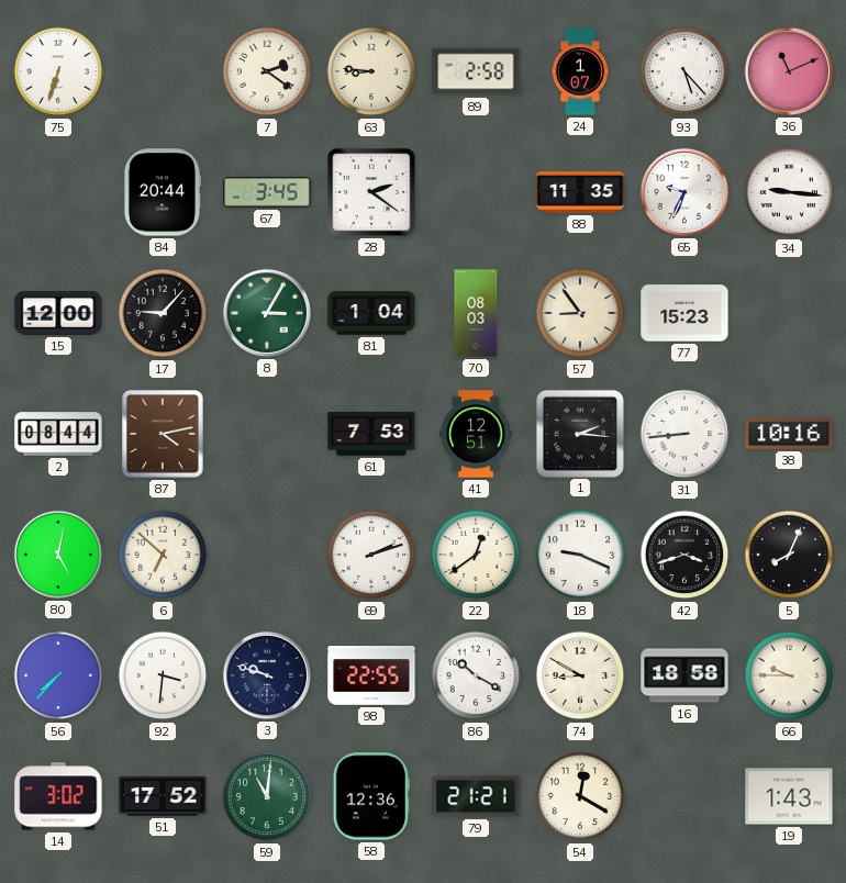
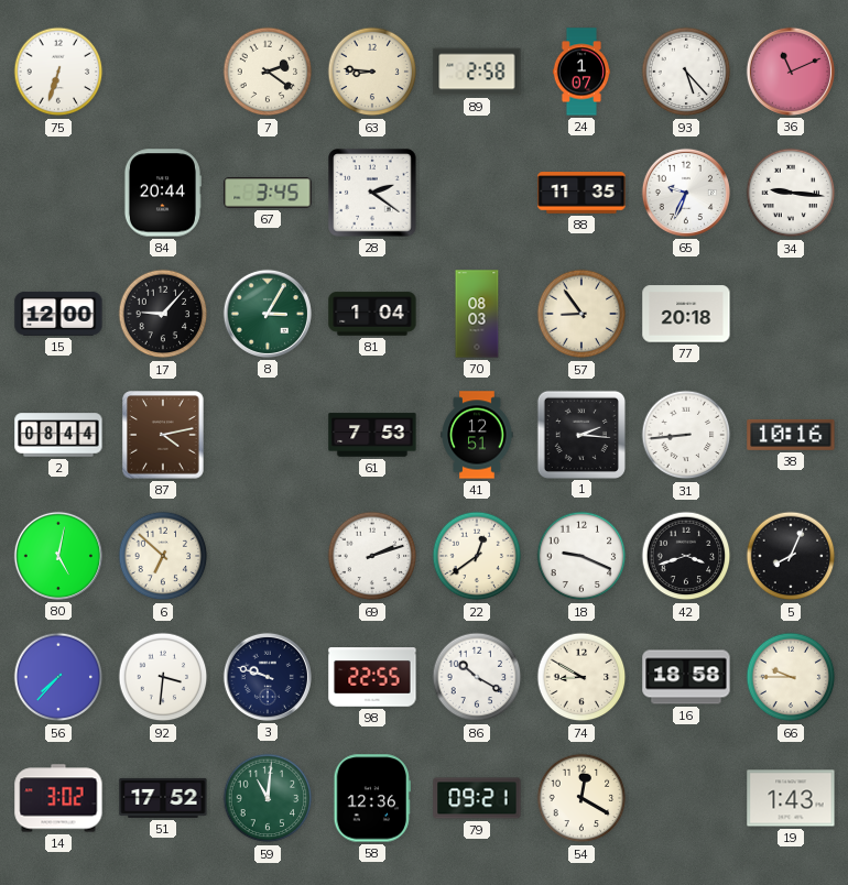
77: 15:23 -> 20:18
79: 21:21 -> 09:21
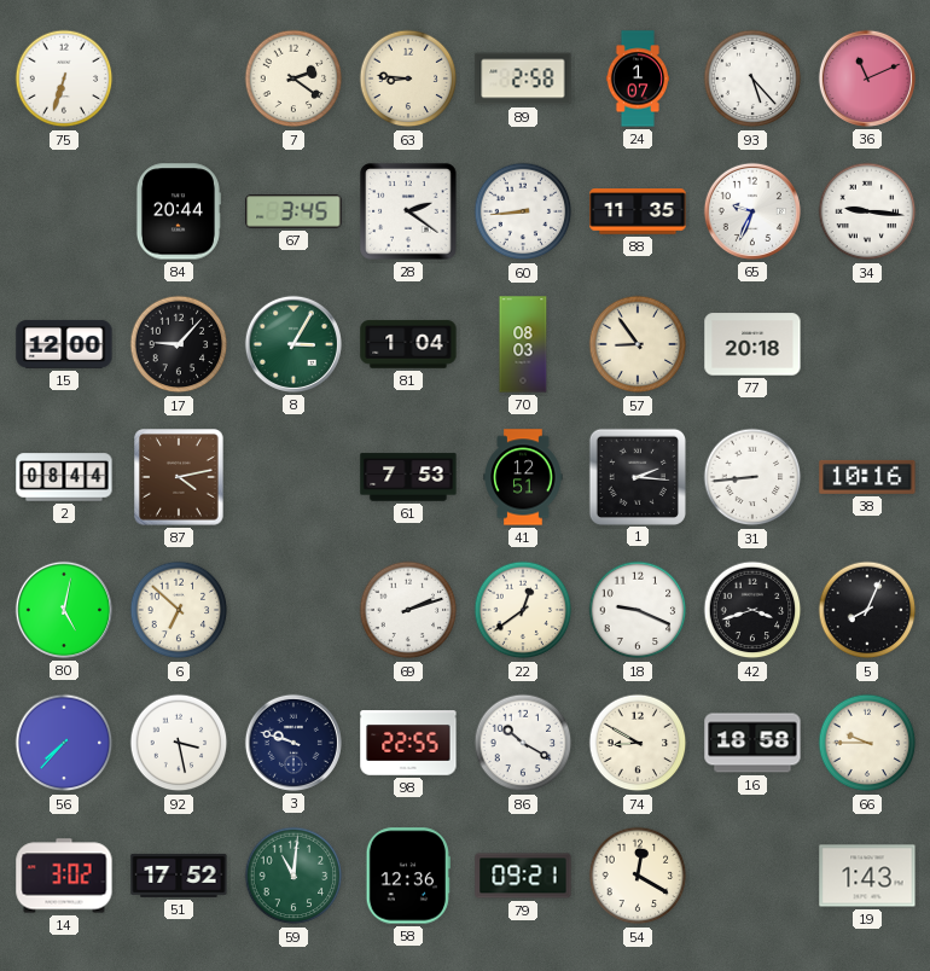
60: none -> 8:44
92: 3:31 -> 3:28
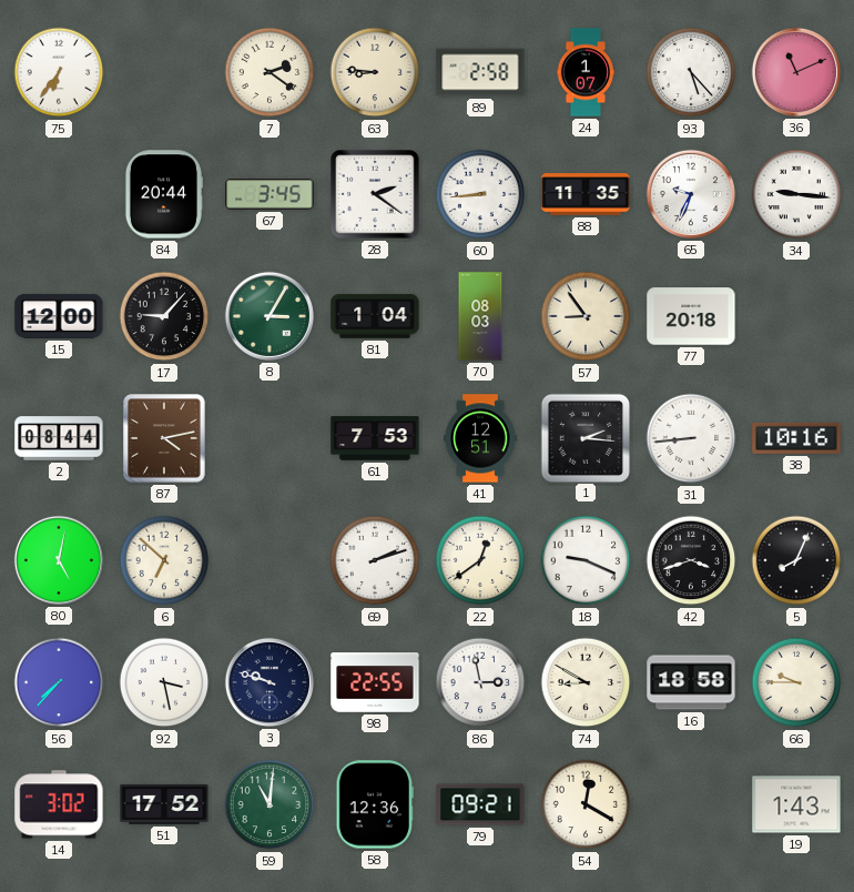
75: 6:33 -> 6:36
86: 10:20 -> 2:58
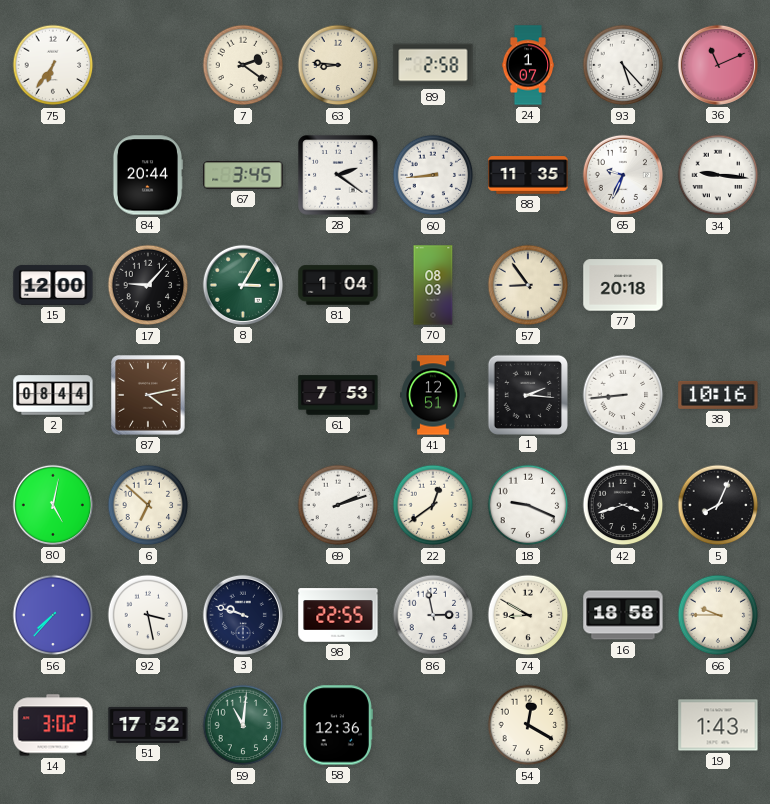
79: 09:21 -> none
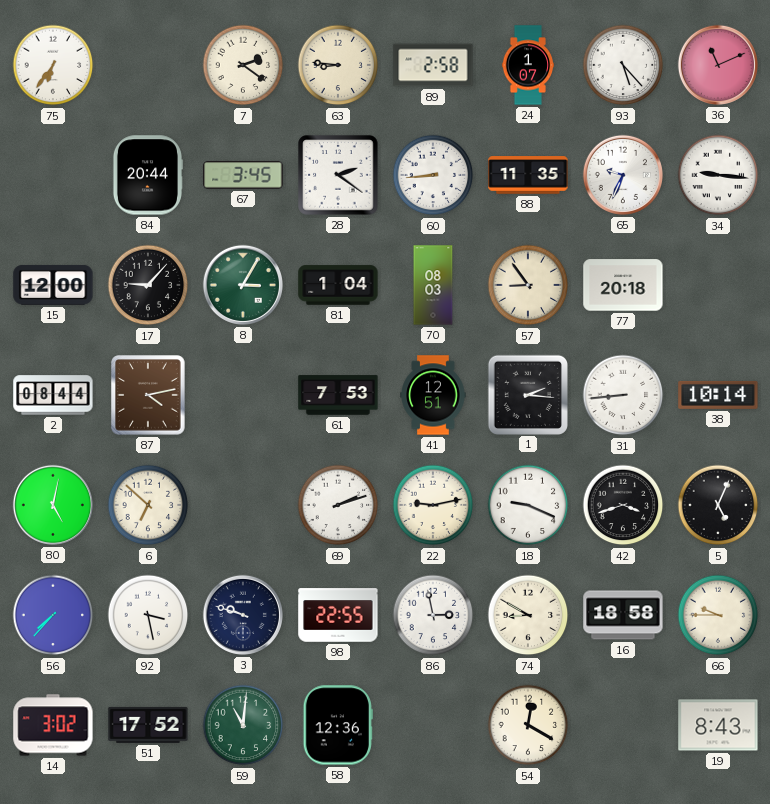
38: 10:16 -> 10:14
22: 12:39 -> 9:13
5: 8:04 -> 5:04
19: 1:43 -> 8:43
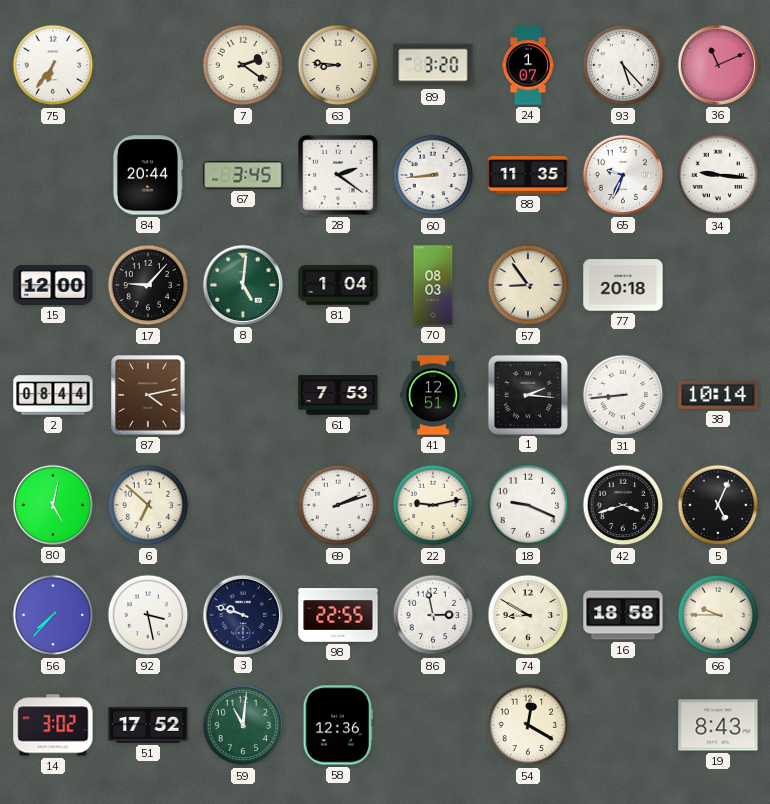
89: 2:58 -> 3:20
8: 3:05 -> 5:01
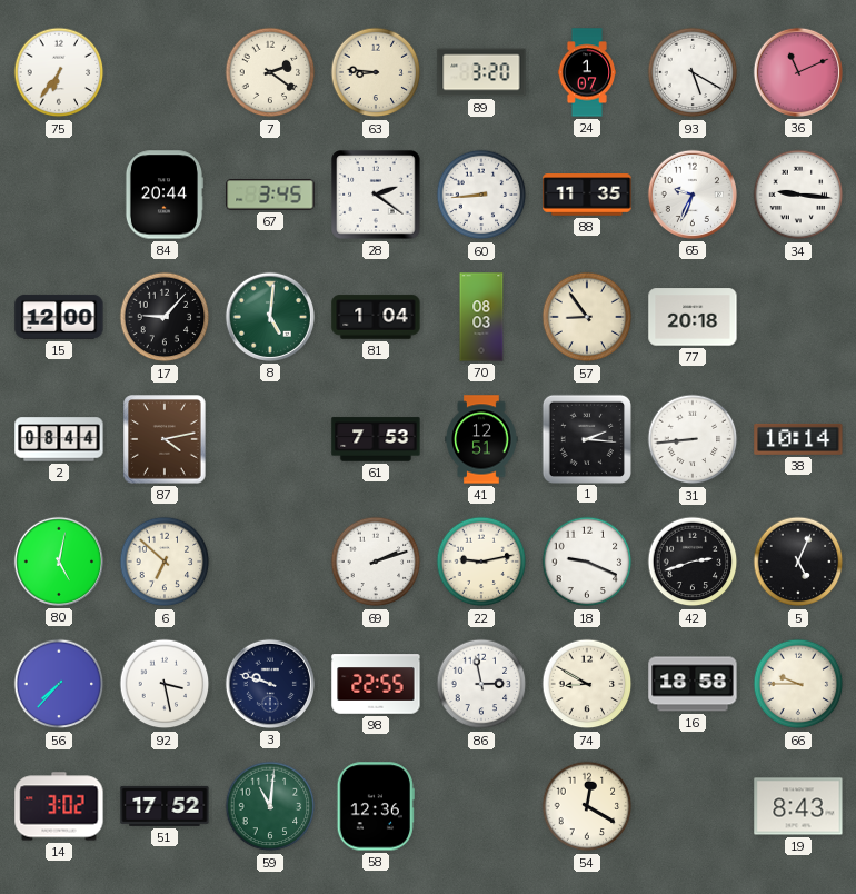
93: 5:23 -> 5:20
42: 3:42 -> 2:42
